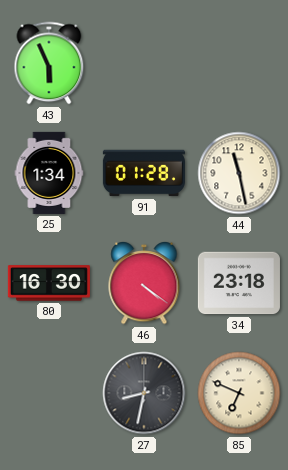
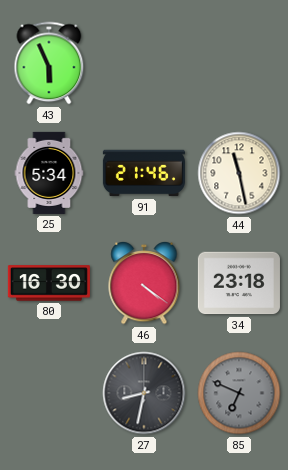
25: 1:34 -> 5:34
91: 01:28 -> 21:46
85 dial: cream -> grey
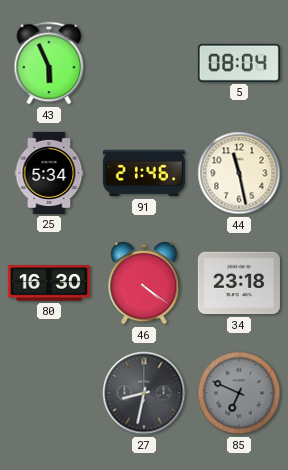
5: none -> 08:04
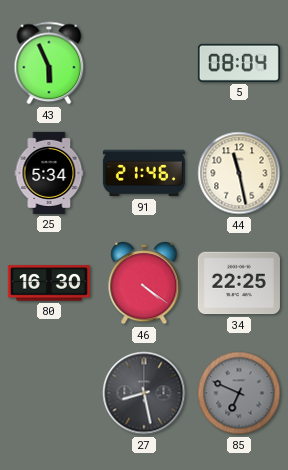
34: 23:18 -> 22:25
27: 8:32 -> 8:28
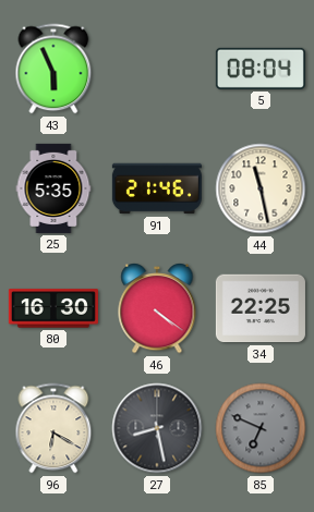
25: 5:34 -> 5:35
96: none -> 6:20
